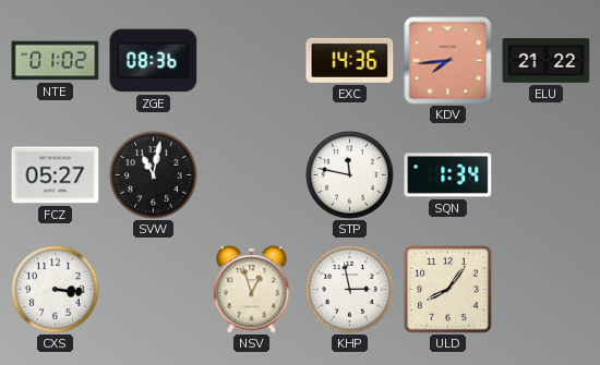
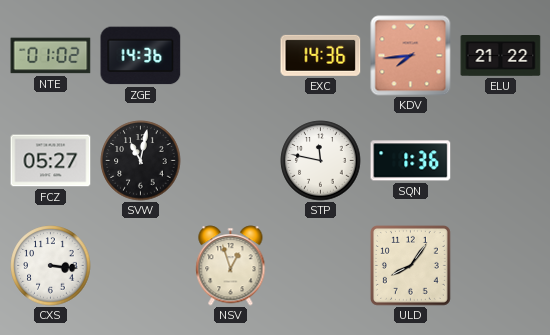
ZGE: 08:36 -> 14:36
SQN: 1:34 -> 1:36
KHP: 2:58 -> none
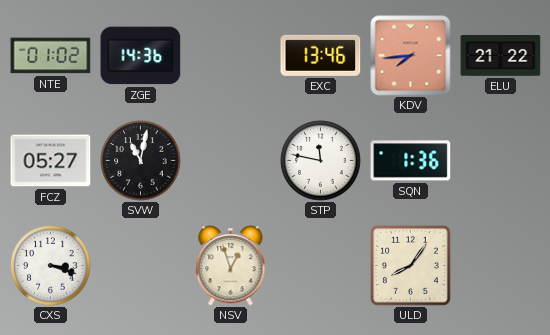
EXC: 14:36 -> 13:46
CXS: 3:16 -> 3:18
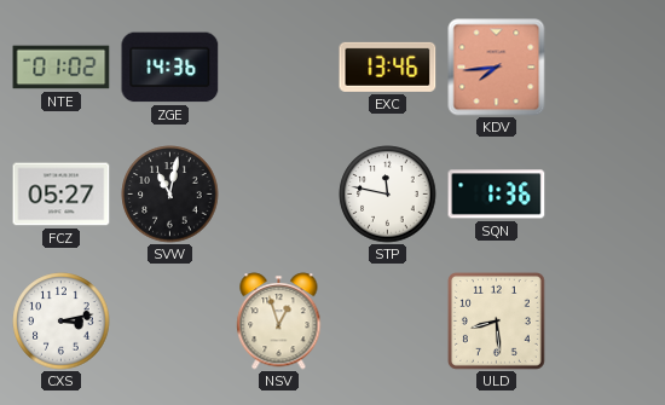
ELU: 21:22 -> none
CXS: 3:18 -> 3:13
ULD: 8:06 -> 8:29
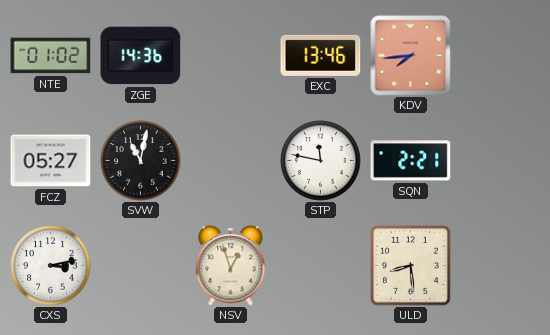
SQN: 1:36 -> 2:21
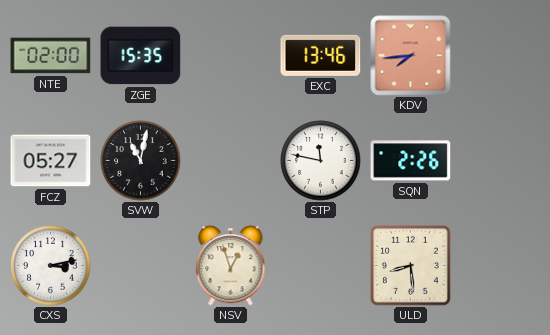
NTE: 01:02 -> 02:00
ZGE: 14:36 -> 15:35
SQN: 2:21 -> 2:26
